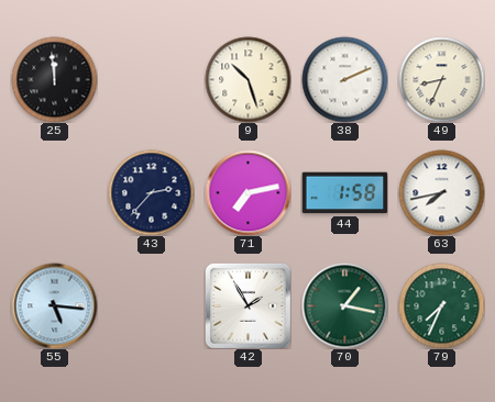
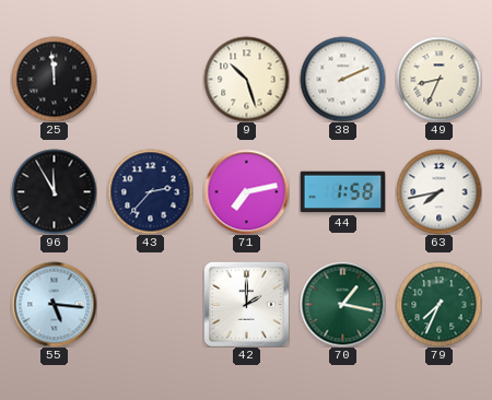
96: none -> 11:55
42: 1:55 -> 2:00
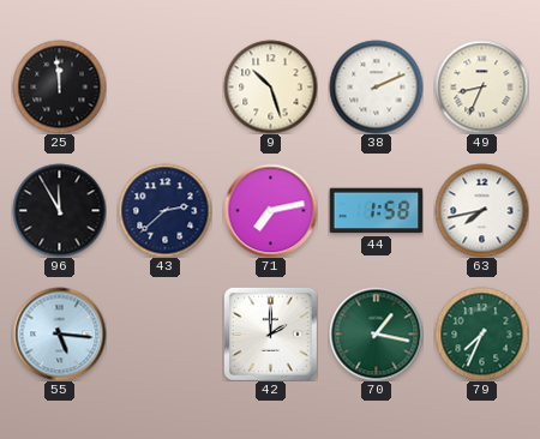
43: 2:37 -> 2:38
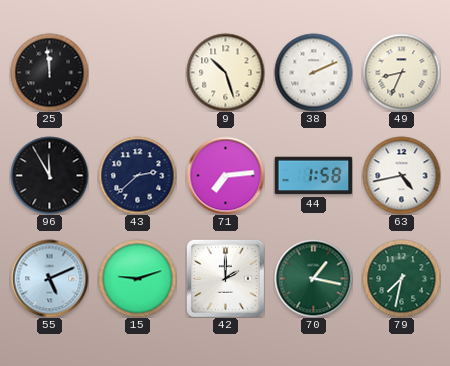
71: 7:13 -> 7:14
63: 7:43 -> 4:43
55: 5:16 -> 5:11
15: none -> 9:12
79: 7:34 -> 7:32
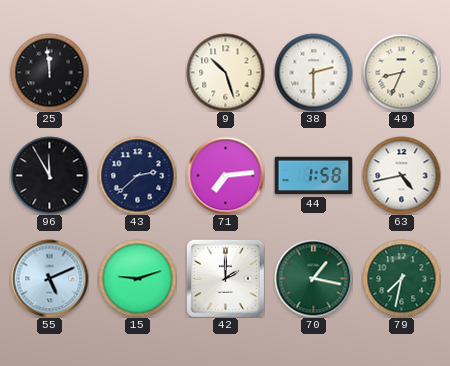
38: 2:11 -> 2:30
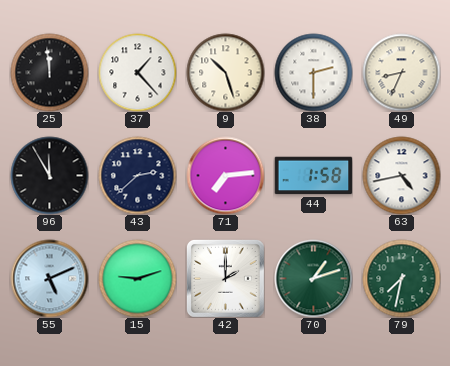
37: none -> 1:23
70: 1:17 -> 1:12
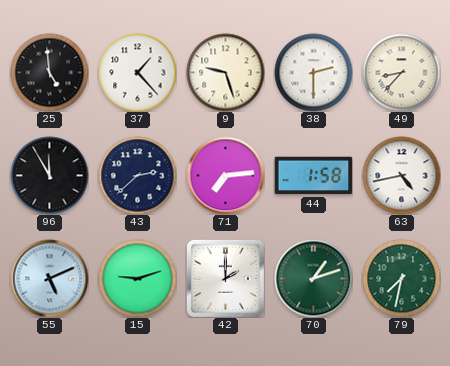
25: 11:59 -> 4:59
9: 10:27 -> 9:27
49: 8:34 -> 8:37
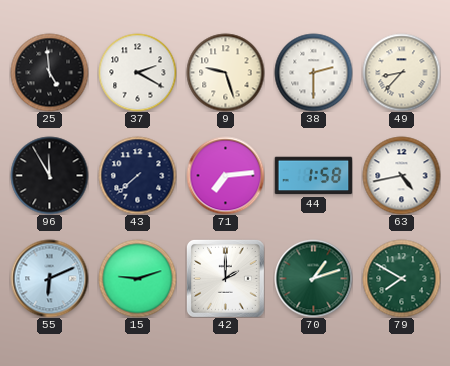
37: 1:23 -> 2:20
43: 2:38 -> 7:38
55: 5:11 -> 6:11
79: 7:32 -> 7:50
